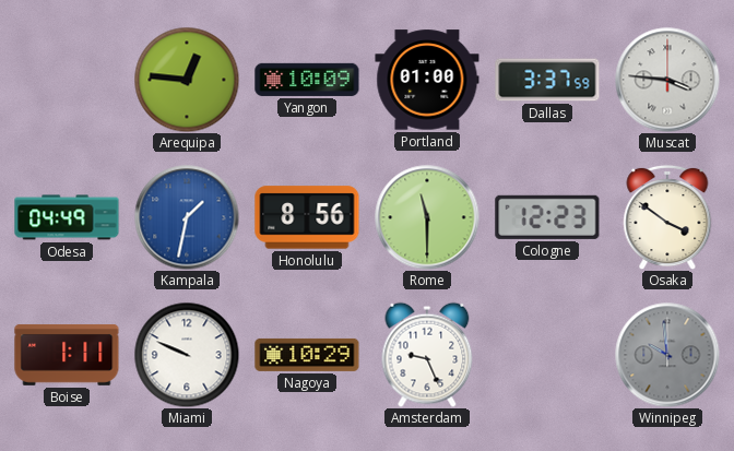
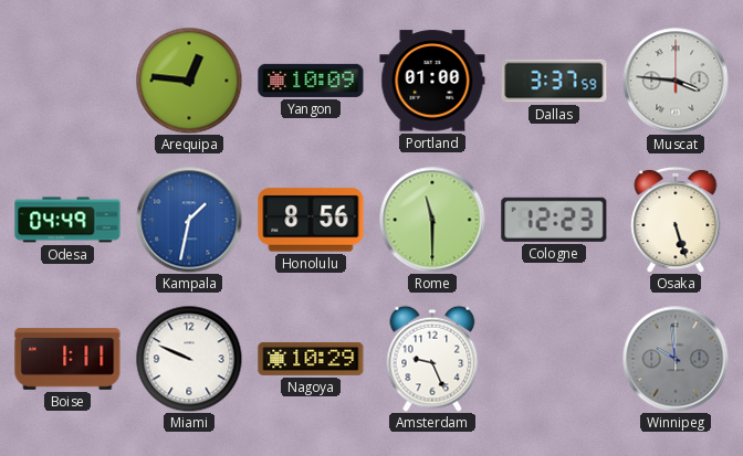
Osaka: 3:51 -> 5:27
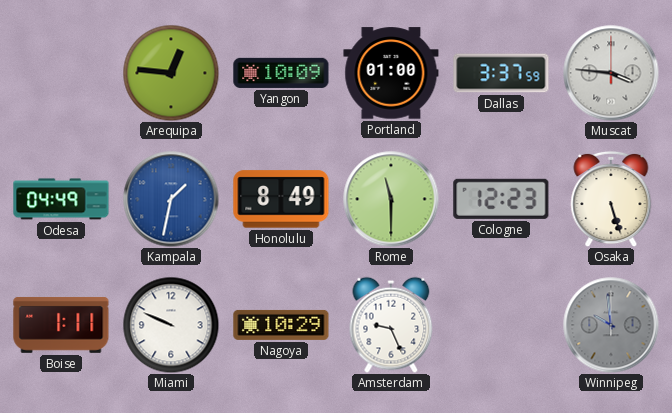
Honolulu: 8:56 -> 8:49
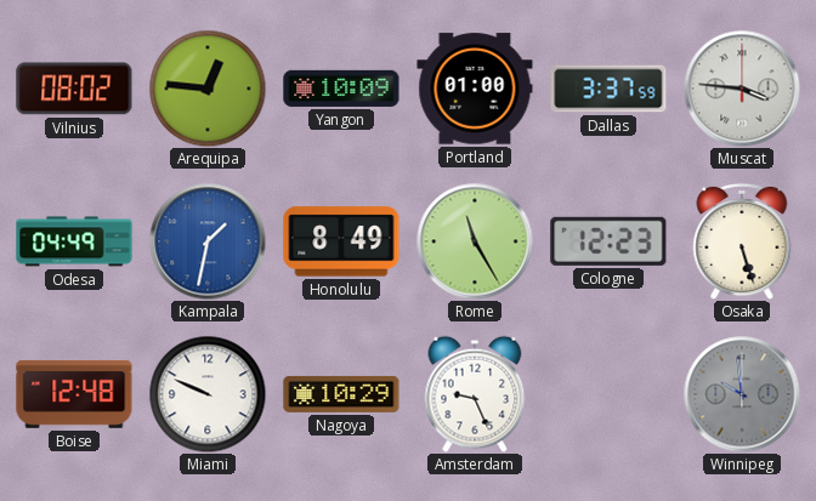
Vilnius: none -> 08:02
Rome: 11:30 -> 11:25
Boise: 1:11 -> 12:48
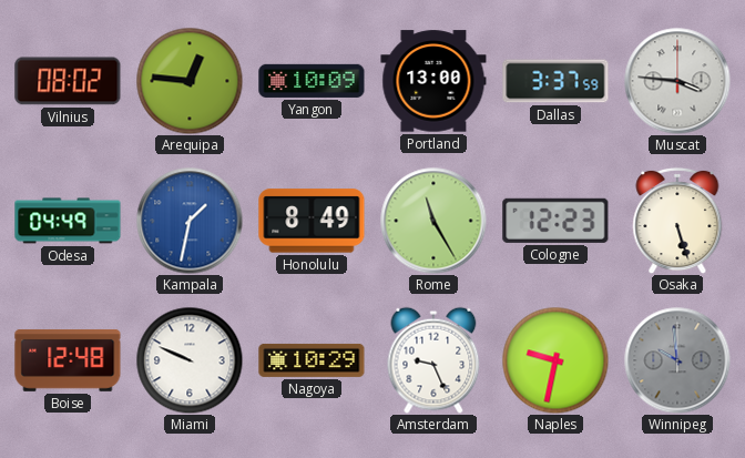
Portland: 01:00 -> 13:00
Naples: none -> 9:32
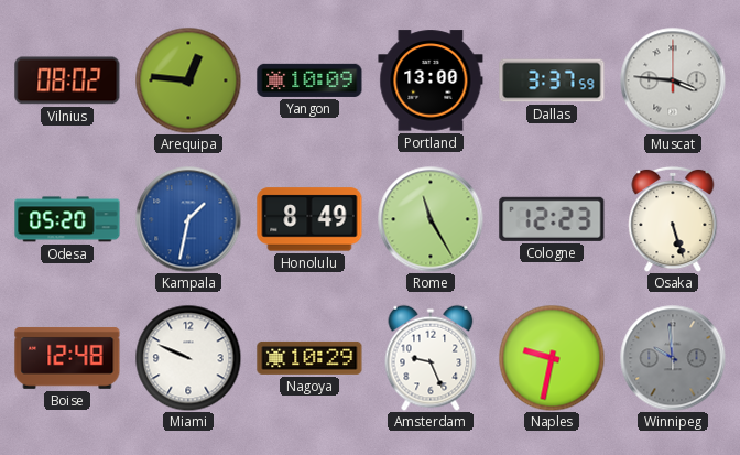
Odesa: 04:49 -> 05:20
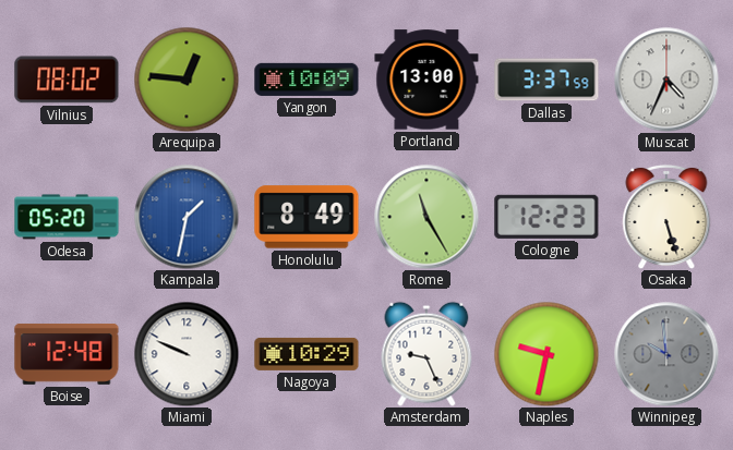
Muscat: 3:46 -> 4:34
